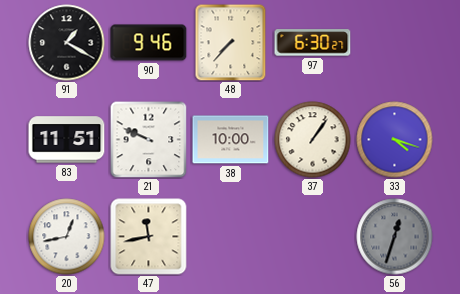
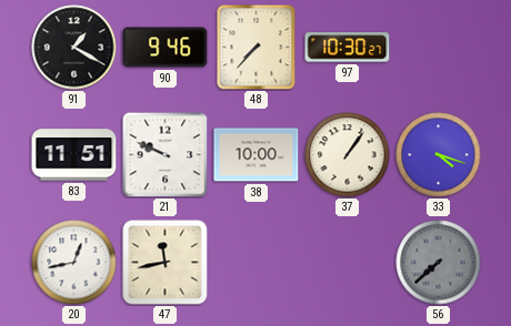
97: 6:30 -> 10:30
56: 12:33 -> 7:38
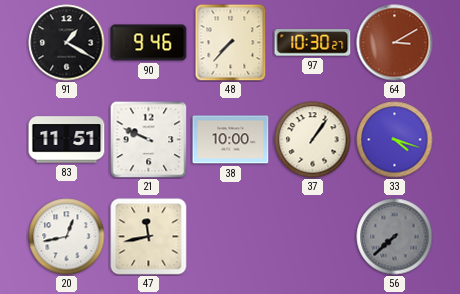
64: none -> 3:10
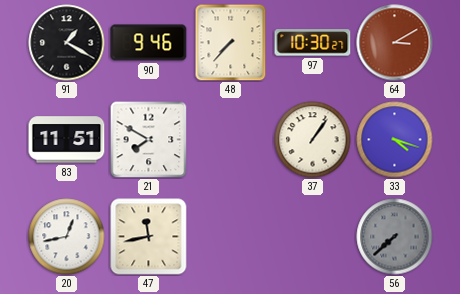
21: 9:49 -> 7:50
38: 10:00 -> none
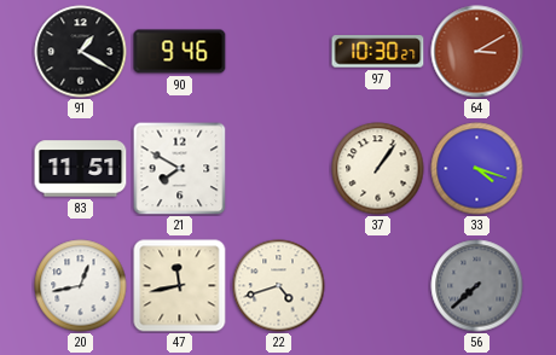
48: 7:37 -> none
22: none -> 4:42
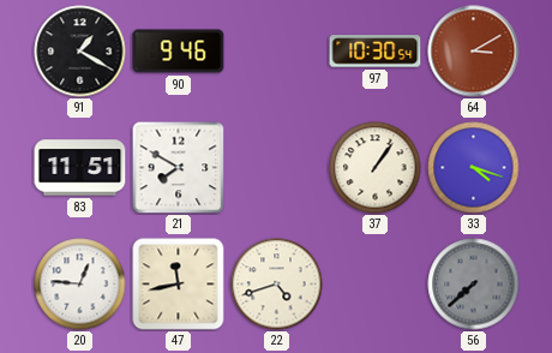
97: 10:30:27 -> 10:30:54
20: 12:43 -> 12:46
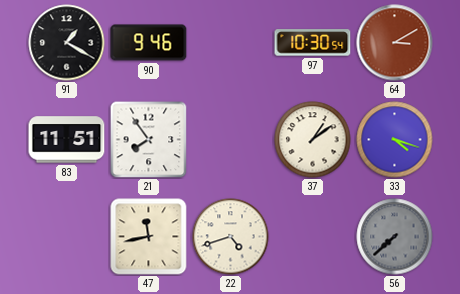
21: 7:50 -> 7:54
37: 1:06 -> 1:09
20: 12:46 -> none
